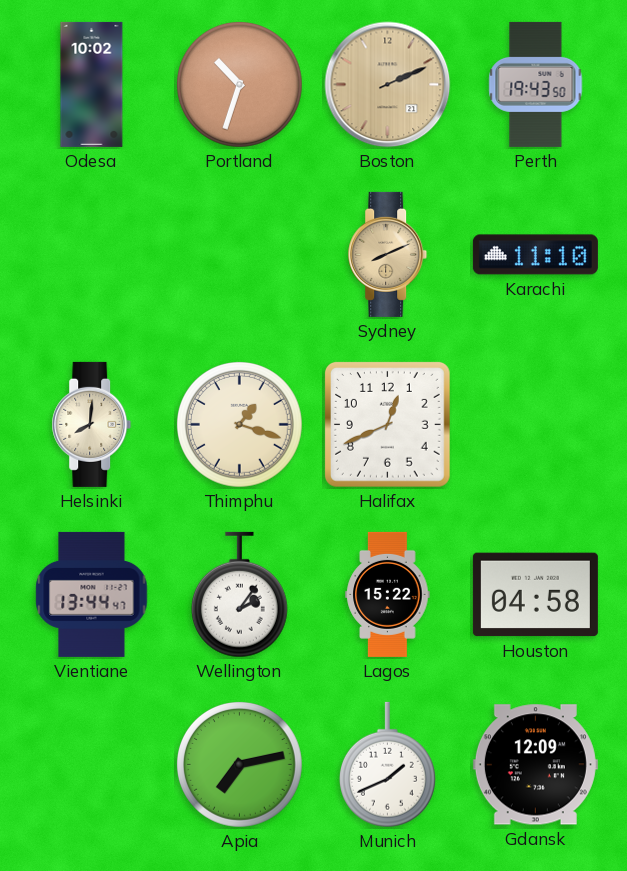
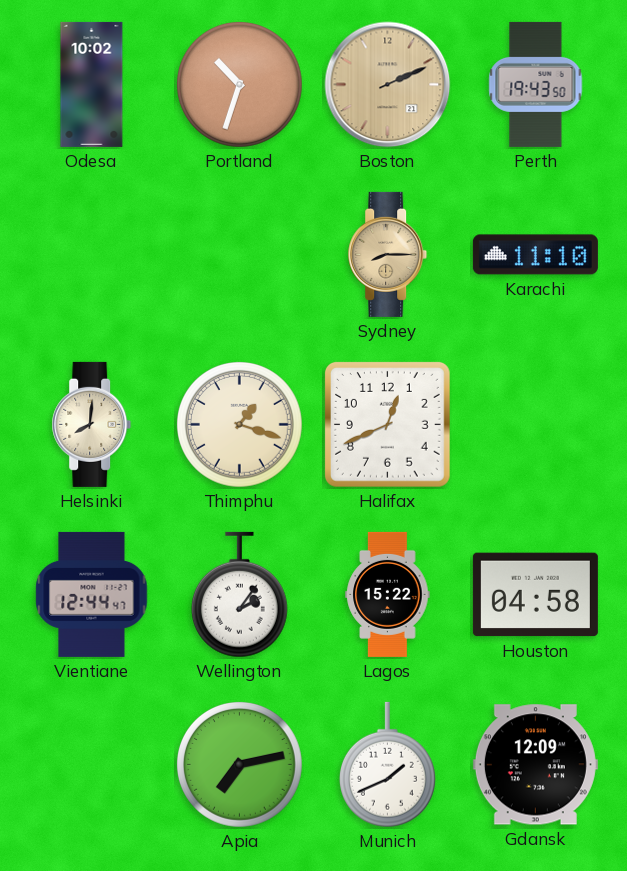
Sydney: 8:11 -> 8:15
Vientiane: 13:44 -> 12:44
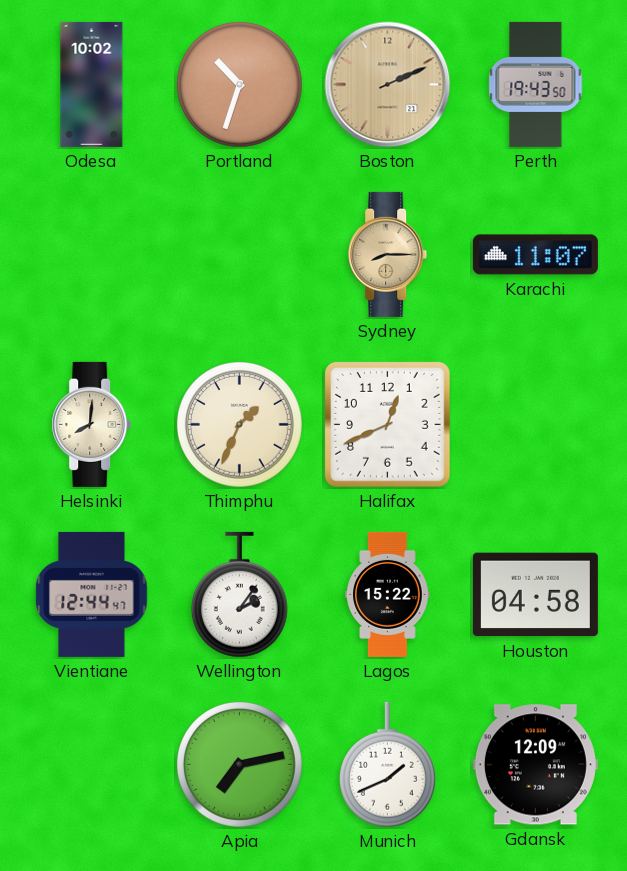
Karachi: 11:10 -> 11:07
Thimphu: 1:18 -> 1:34
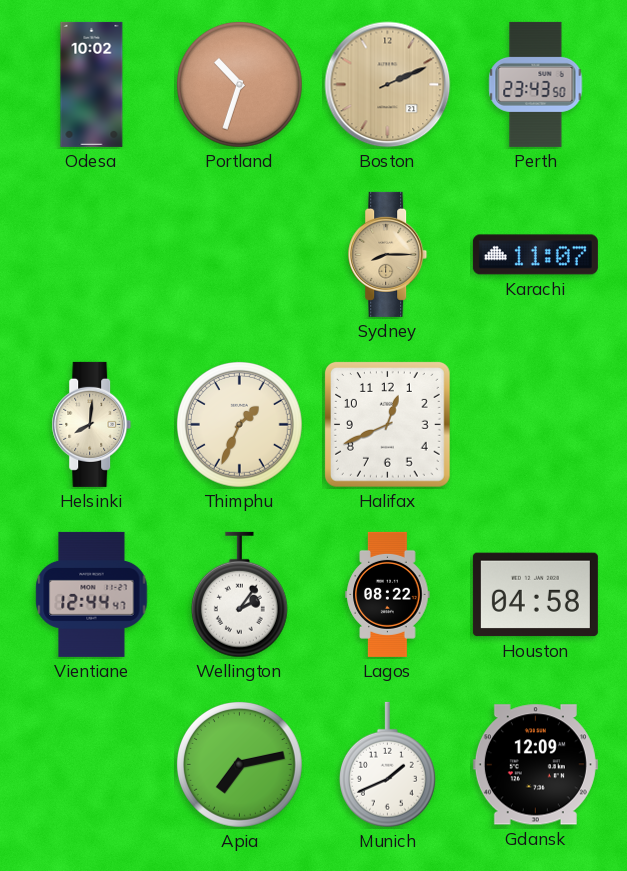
Perth: 19:43 -> 23:43
Lagos: 15:22 -> 08:22
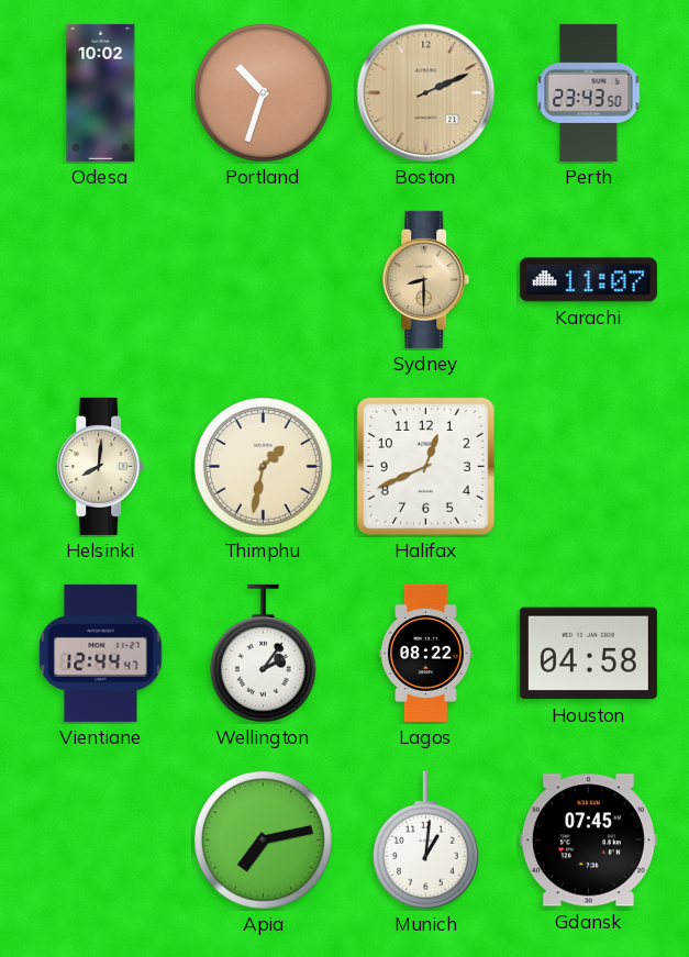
Sydney: 8:15 -> 8:30
Thimphu: 1:34 -> 1:32
Munich: 1:41 -> 1:01
Gdansk: 12:09 -> 07:45
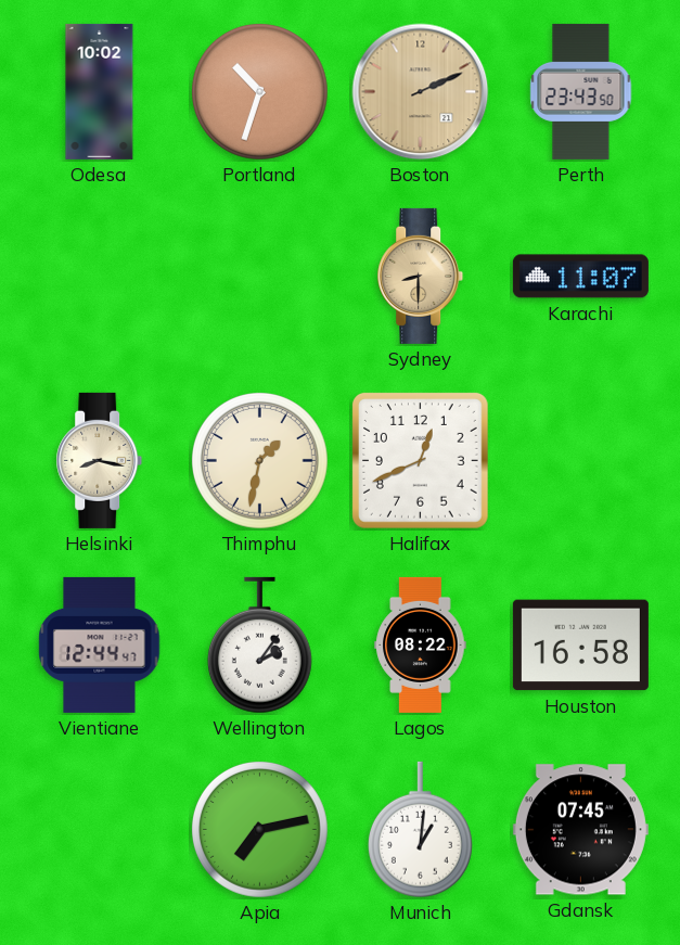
Helsinki: 8:01 -> 8:17
Houston: 04:58 -> 16:58
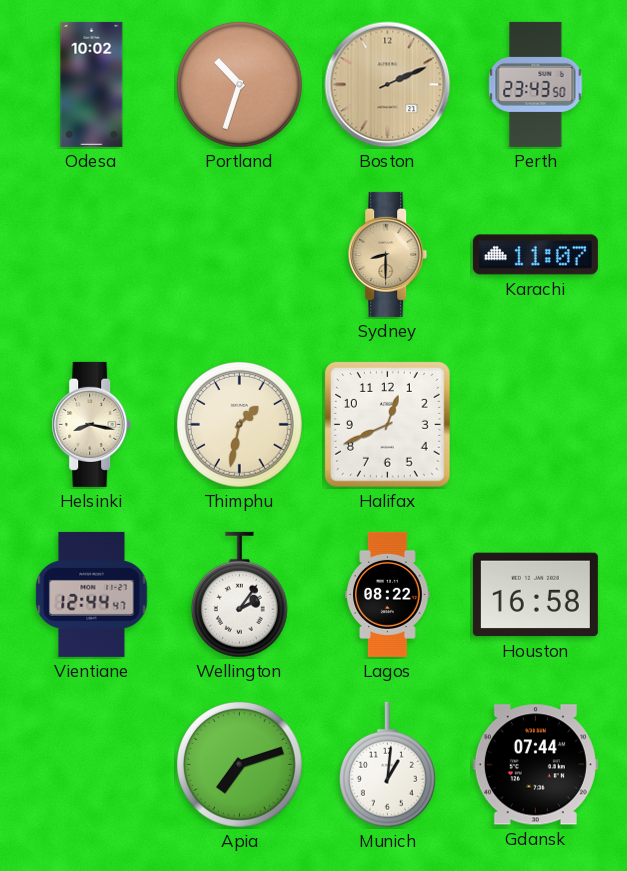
Apia: 7:13 -> 7:12
Gdansk: 07:45 -> 07:44
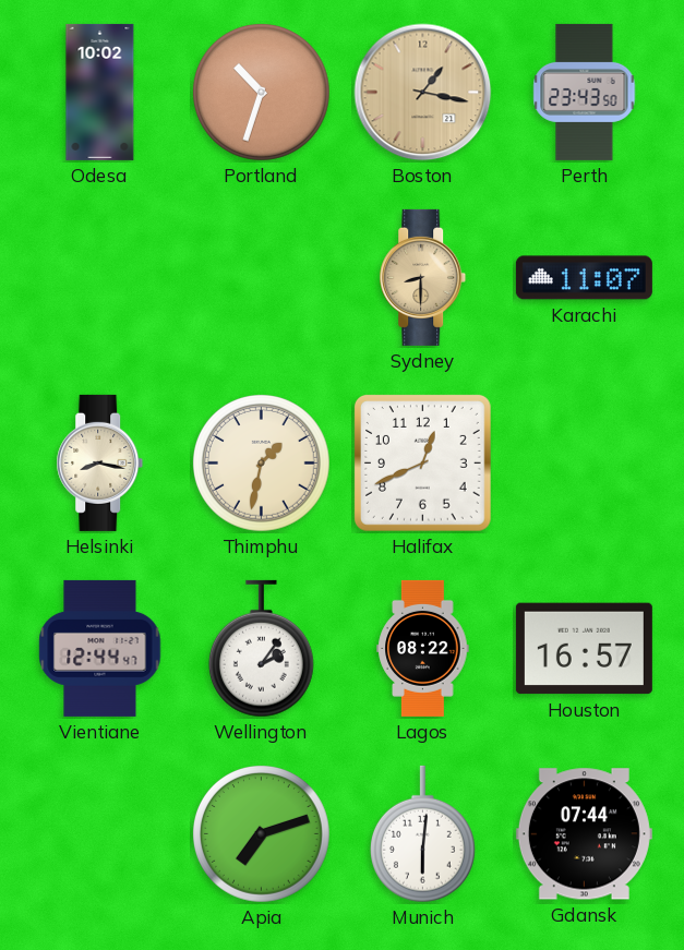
Boston: 2:11 -> 1:17
Houston: 16:58 -> 16:57
Munich: 1:01 -> 6:01
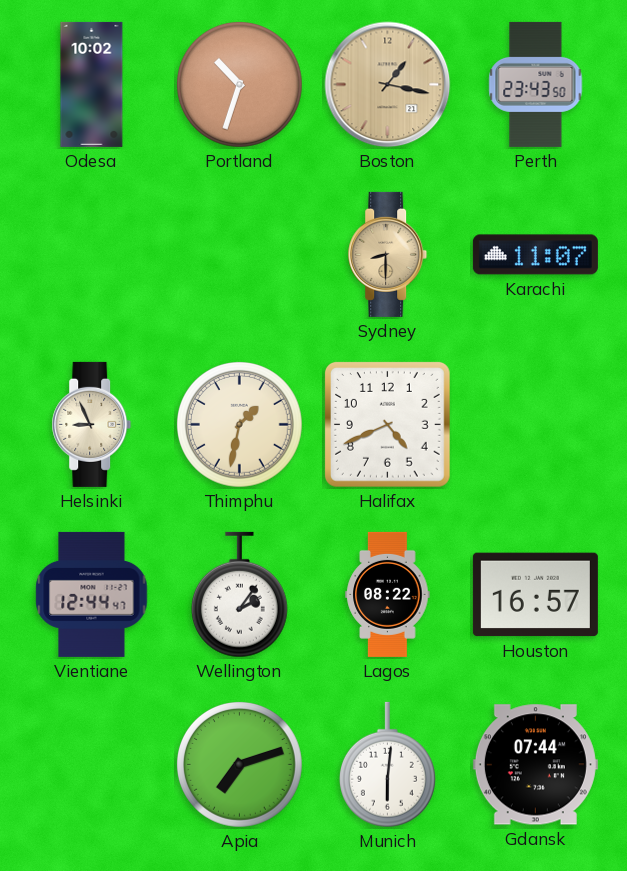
Helsinki: 8:17 -> 8:56
Halifax: 12:41 -> 4:41
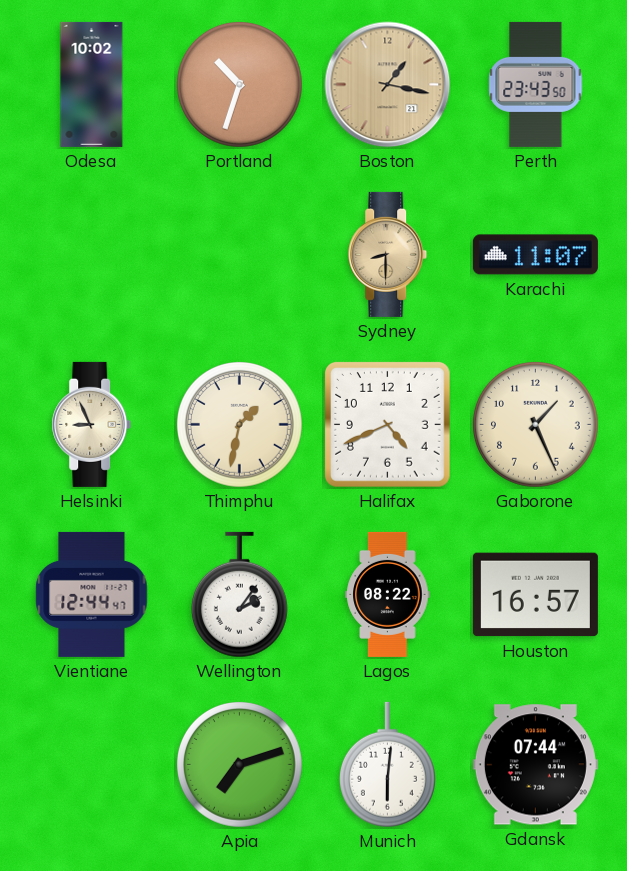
Gaborone: none -> 1:26
